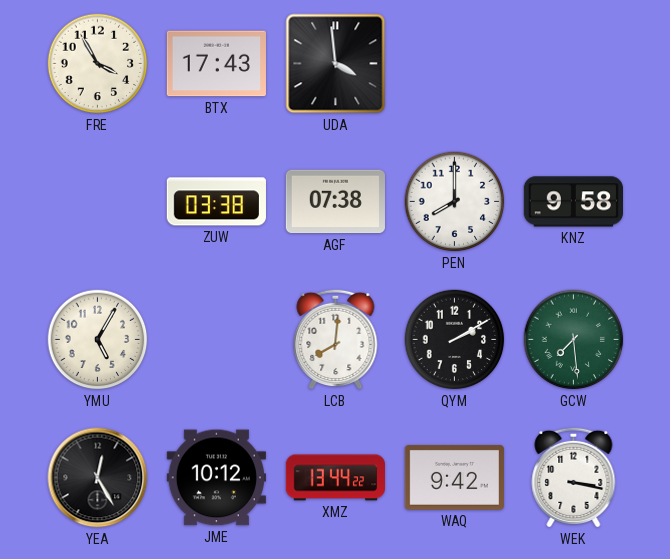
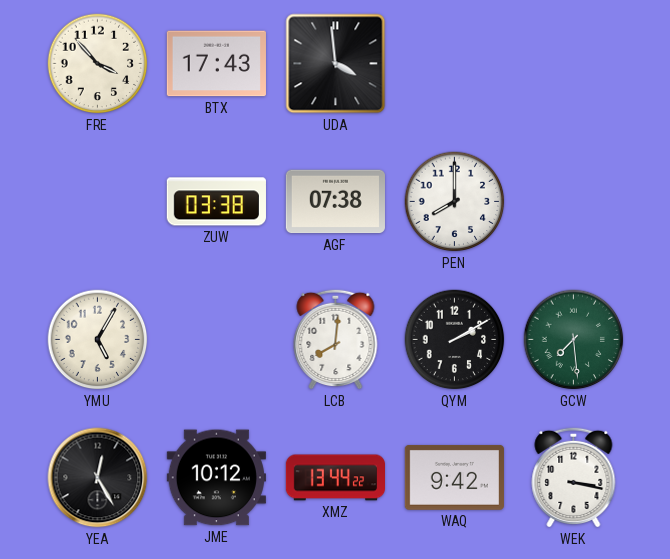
FRE: 3:55 -> 3:53
KNZ: 9:58 -> none
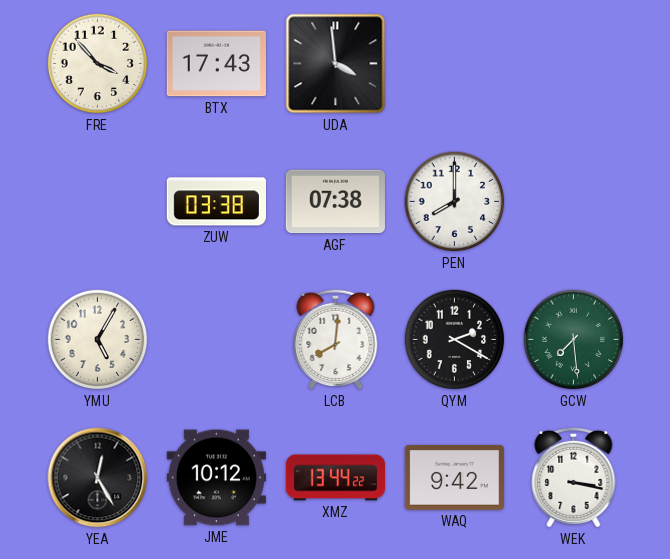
QYM: 2:10 -> 2:20
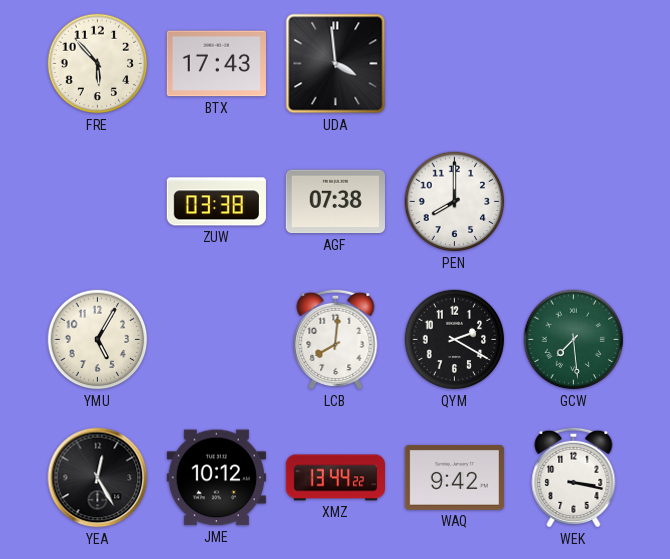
FRE: 3:53 -> 5:53
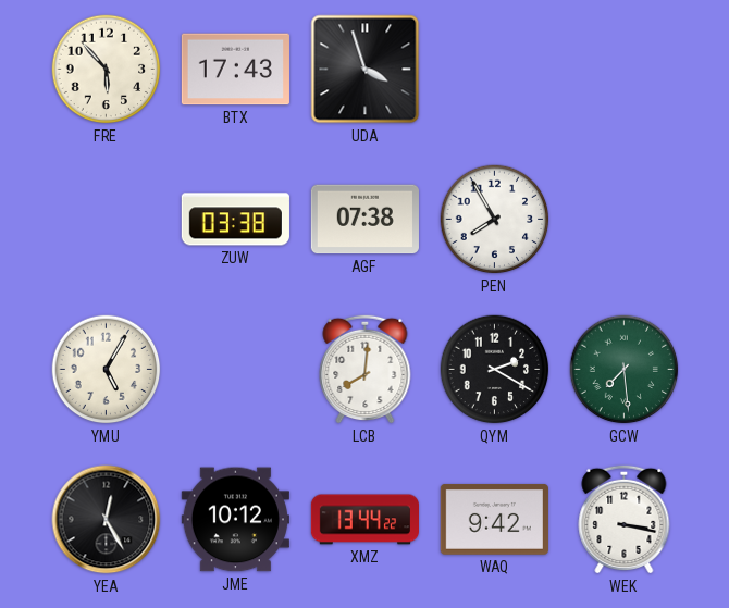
UDA: 3:59 -> 3:57
PEN: 8:00 -> 7:55
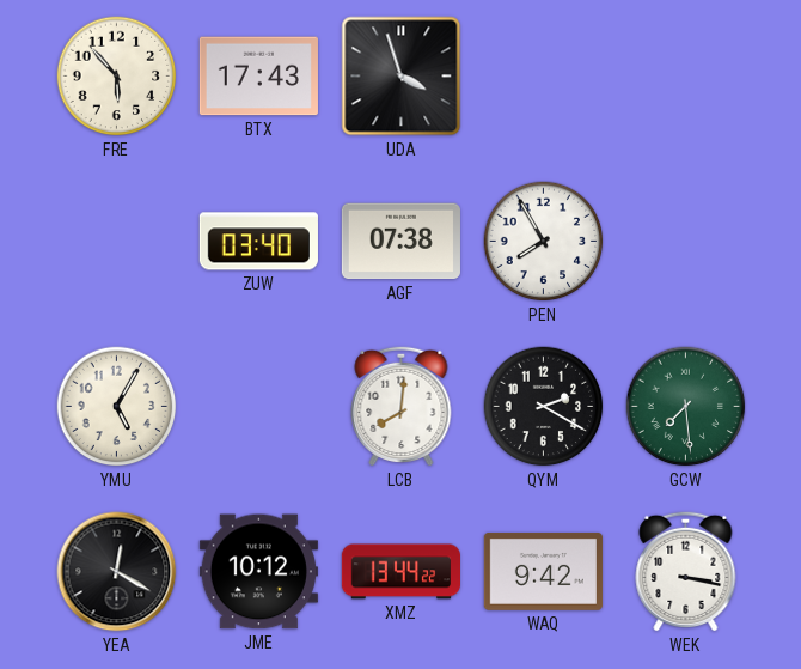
ZUW: 03:38 -> 03:40
YEA: 12:25 -> 12:20
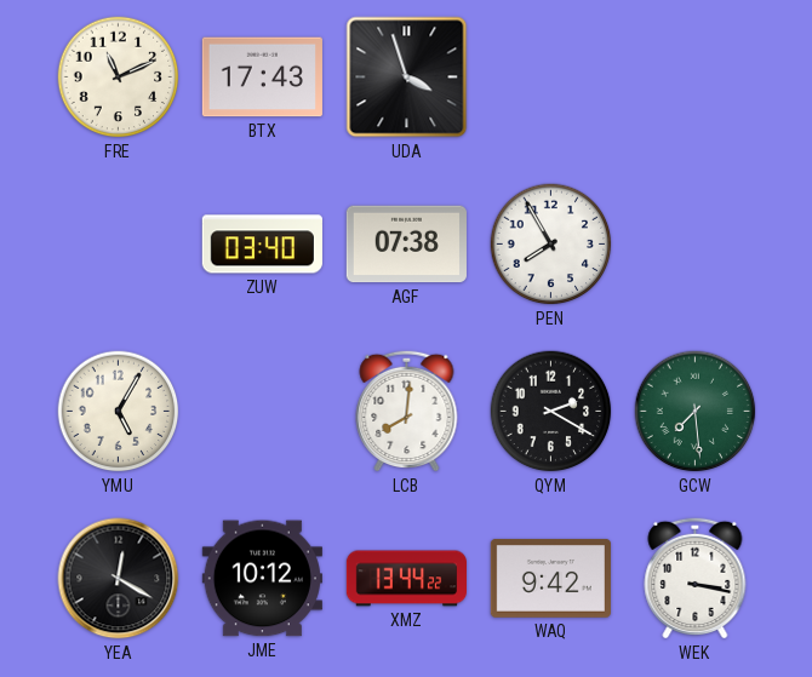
FRE: 5:53 -> 11:11
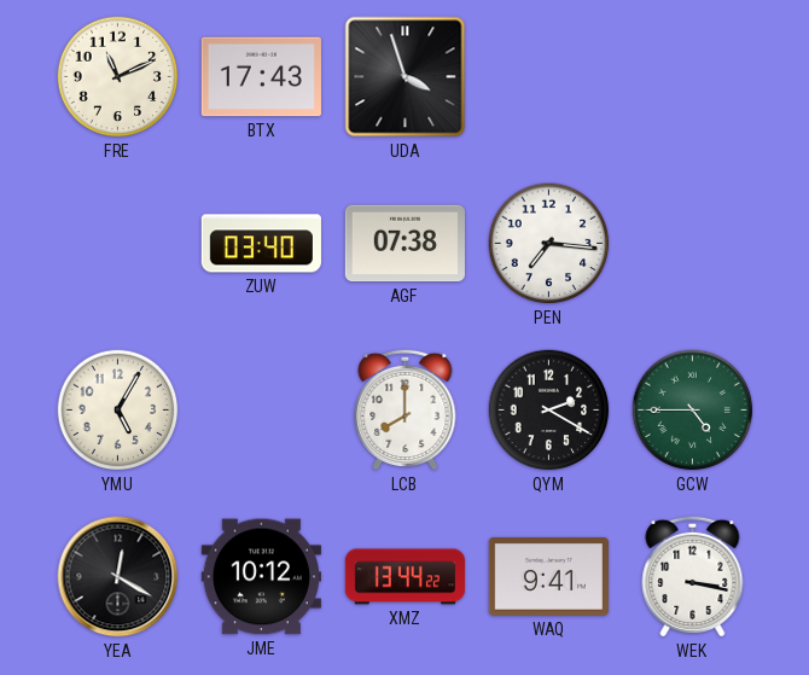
PEN: 7:55 -> 7:16
LCB: 8:01 -> 8:00
GCW: 7:29 -> 4:45
WAQ: 9:42 -> 9:41
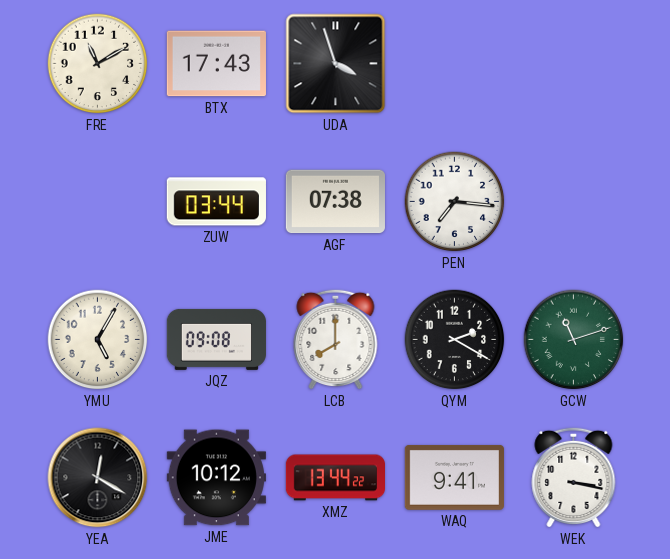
FRE: 11:11 -> 11:10
ZUW: 03:40 -> 03:44
JQZ: none -> 09:08
GCW: 4:45 -> 11:12
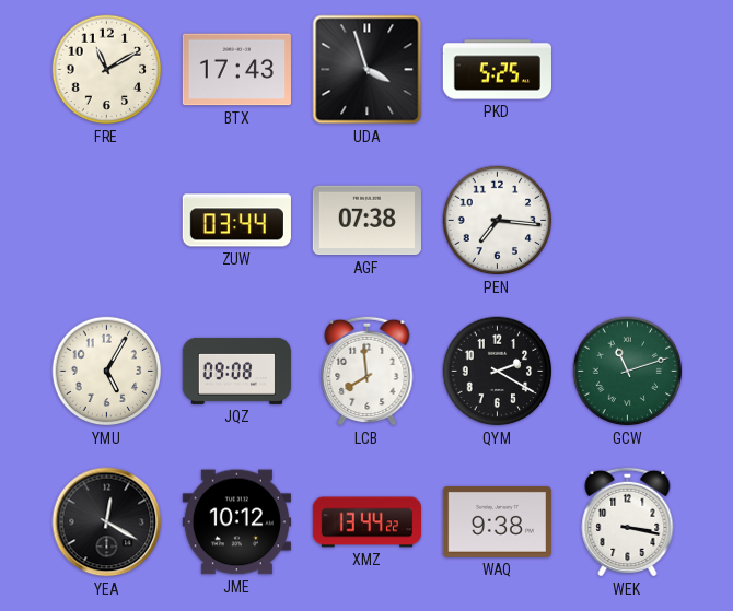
PKD: none -> 5:25
LCB: 8:00 -> 7:59
WAQ: 9:41 -> 9:38
